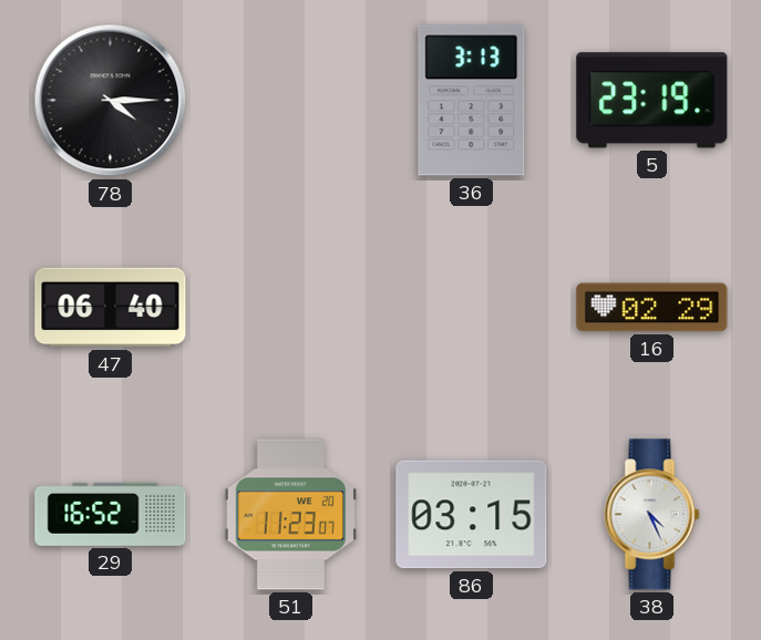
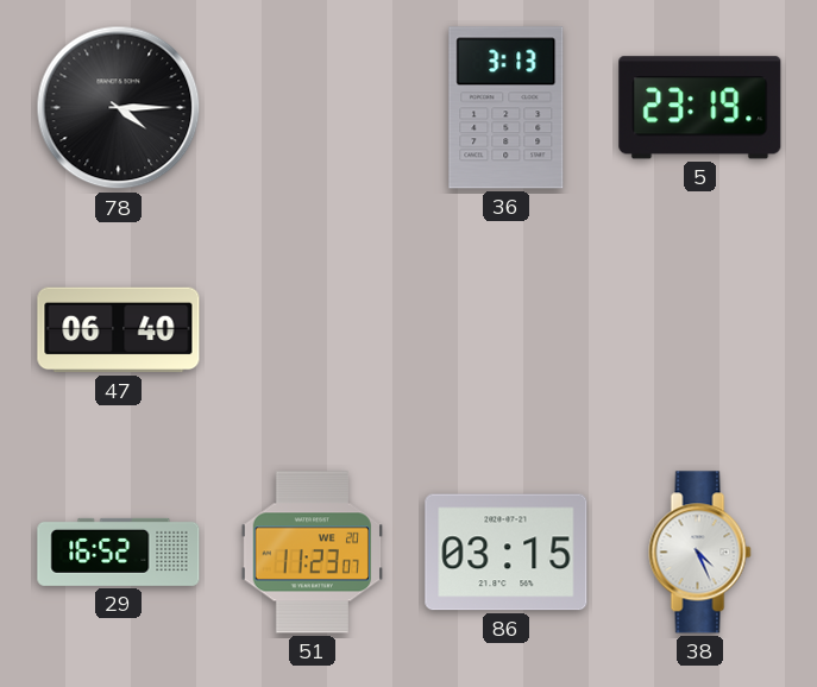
16: 02:29 -> none
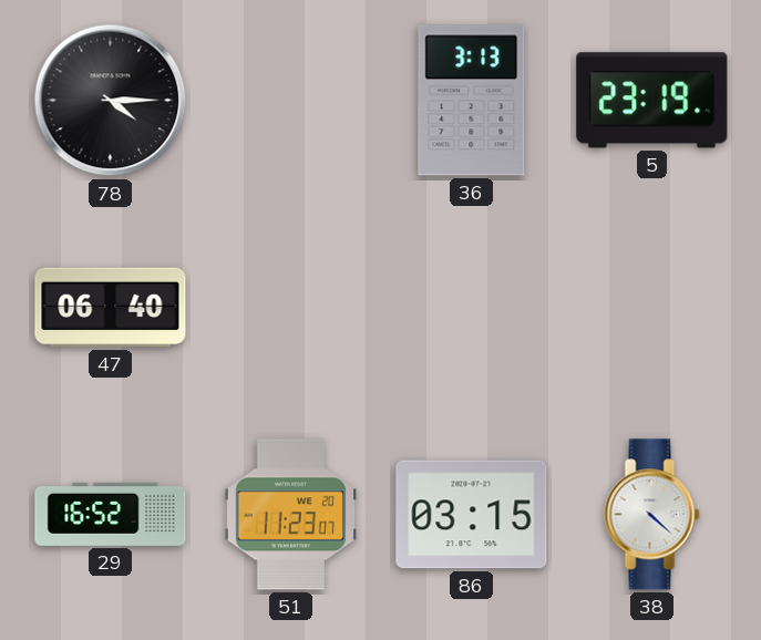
38: 4:26 -> 4:22
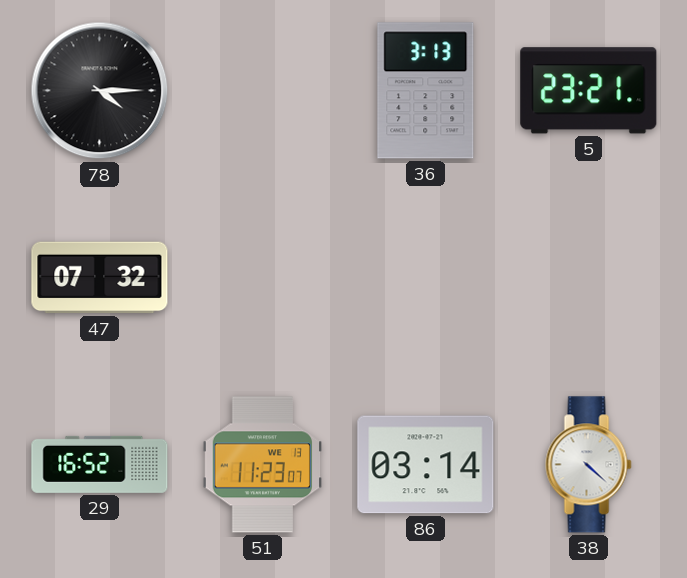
5: 23:19 -> 23:21
47: 06:40 -> 07:32
51 date: WE 20 -> WE 13
86: 03:15 -> 03:14
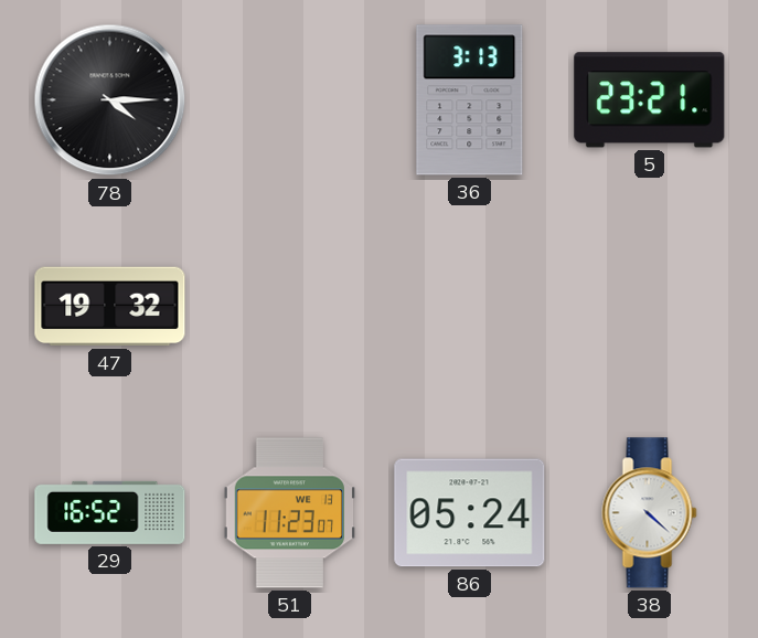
47: 07:32 -> 19:32
86: 03:14 -> 05:24
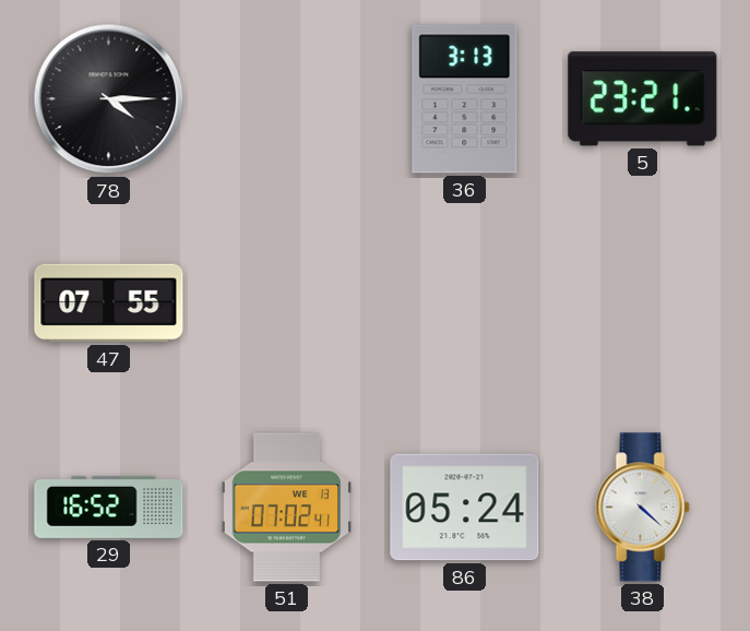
47: 19:32 -> 07:55
51: 11:23 -> 07:02
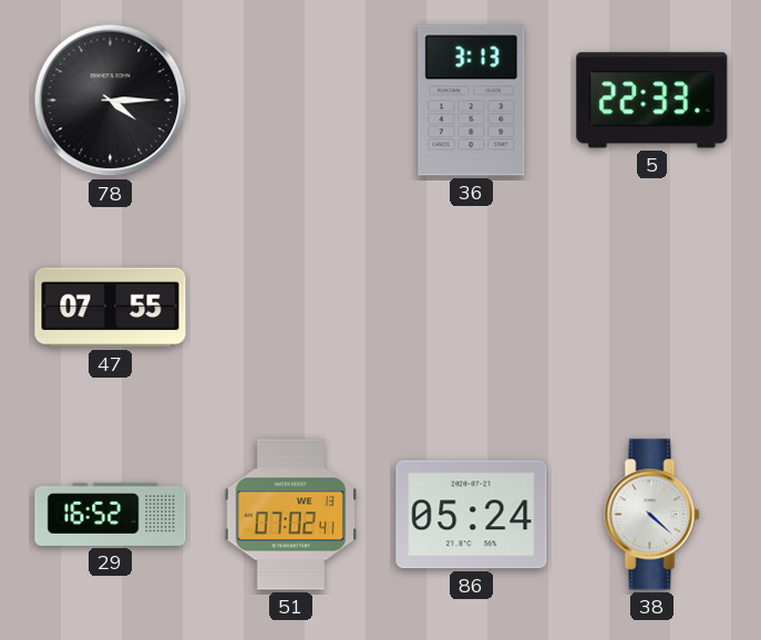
5: 23:21 -> 22:33
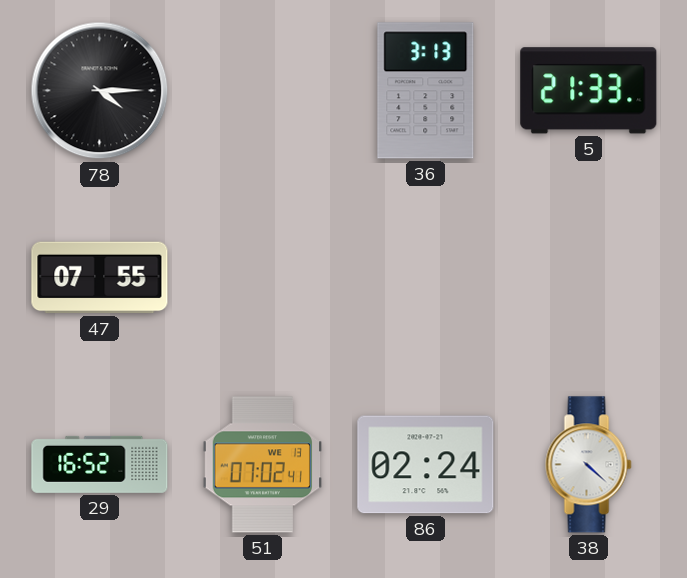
5: 22:33 -> 21:33
86: 05:24 -> 02:24
